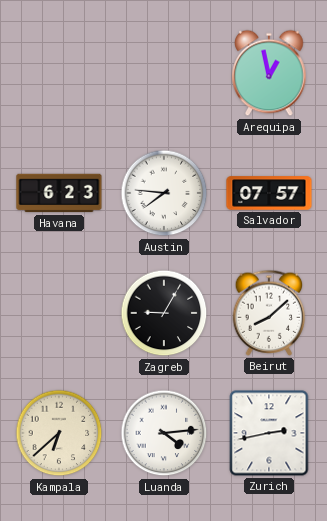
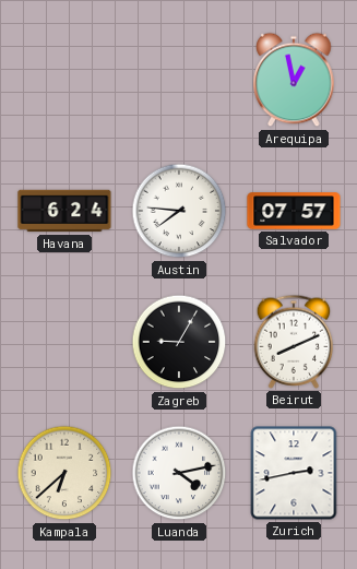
Havana: 6:23 -> 6:24
Beirut: 8:08 -> 8:11
Luanda: 4:14 -> 4:13
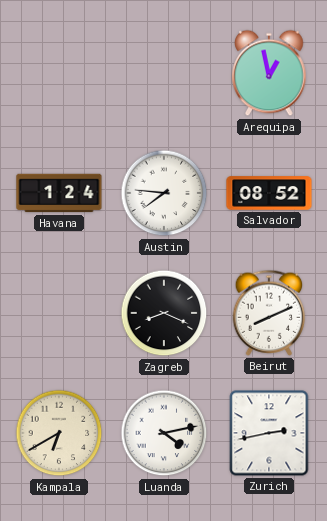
Havana: 6:24 -> 1:24
Salvador: 07:57 -> 08:52
Zagreb: 9:05 -> 8:19
Kampala: 6:38 -> 6:40
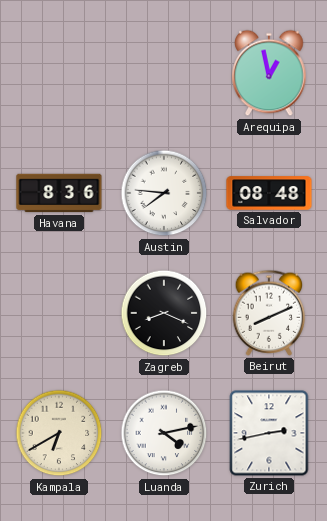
Havana: 1:24 -> 8:36
Salvador: 08:52 -> 08:48
